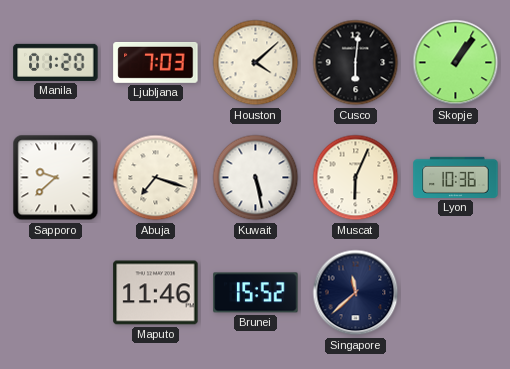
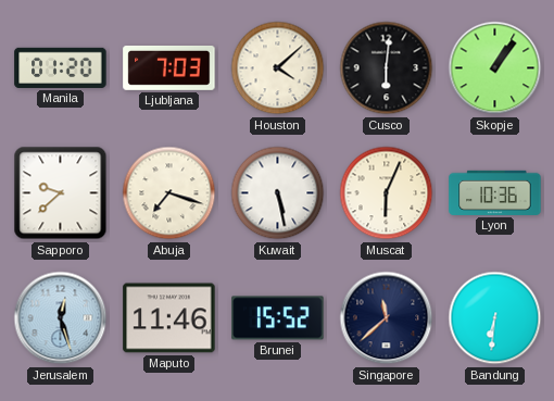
Jerusalem: none -> 12:27
Bandung: none -> 6:31
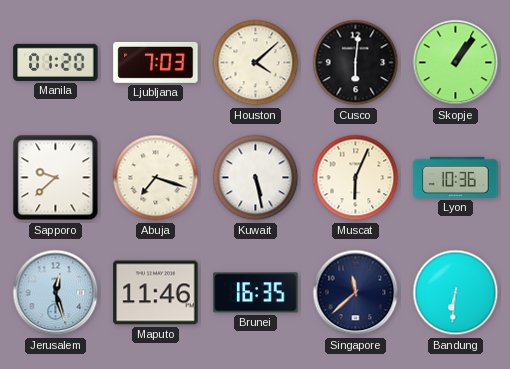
Brunei: 15:52 -> 16:35
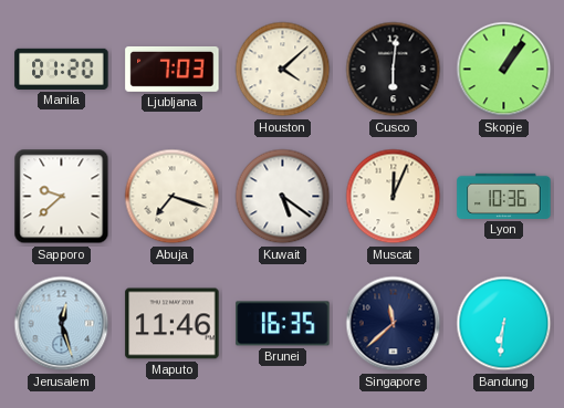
Kuwait: 5:28 -> 5:21
Muscat: 6:04 -> 12:04
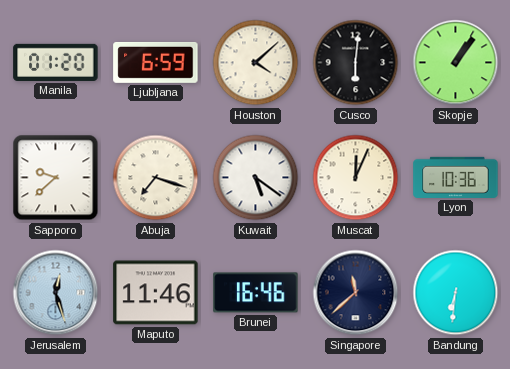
Ljubljana: 7:03 -> 6:59
Brunei: 16:35 -> 16:46
